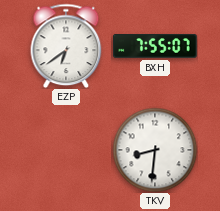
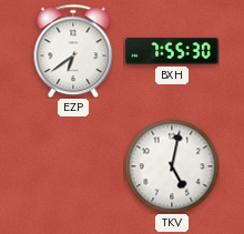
BXH: 7:55:07 -> 7:55:30
TKV: 8:31 -> 5:02
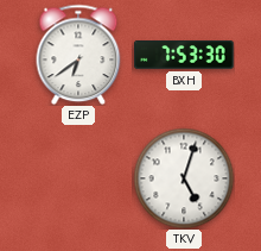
BXH: 7:55 -> 7:53
TKV: 5:02 -> 5:03
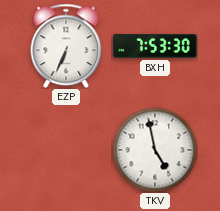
EZP: 6:39 -> 6:34
TKV: 5:03 -> 4:58
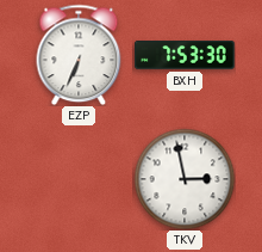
TKV: 4:58 -> 2:58
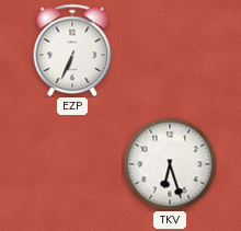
BXH: 7:53 -> none
TKV: 2:58 -> 6:27
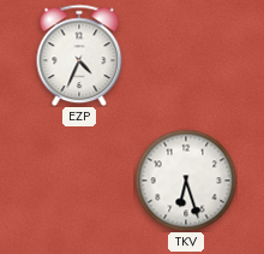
EZP: 6:34 -> 4:34
